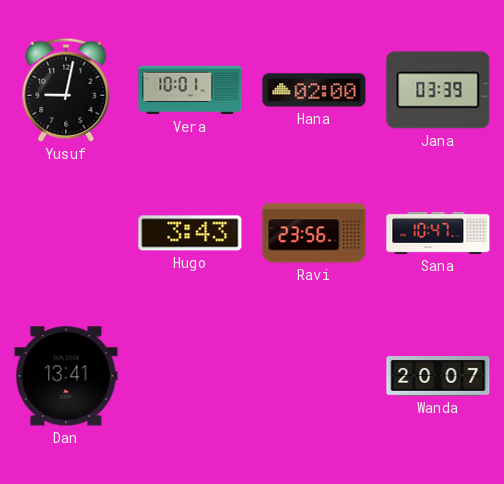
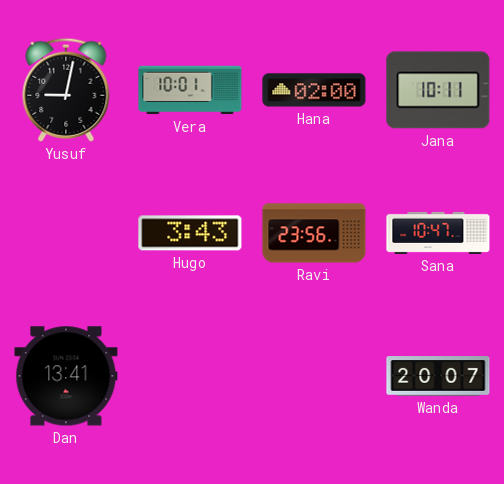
Jana: 03:39 -> 10:11
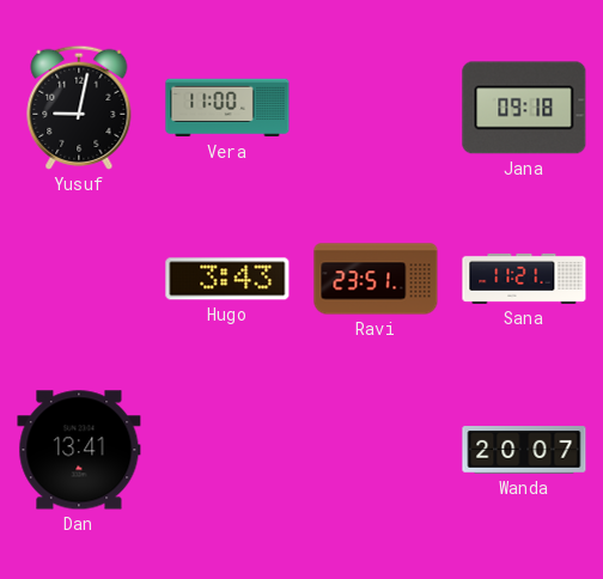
Vera: 10:01 -> 11:00
Hana: 02:00 -> none
Jana: 10:11 -> 09:18
Ravi: 23:56 -> 23:51
Sana: 10:47 -> 11:21
